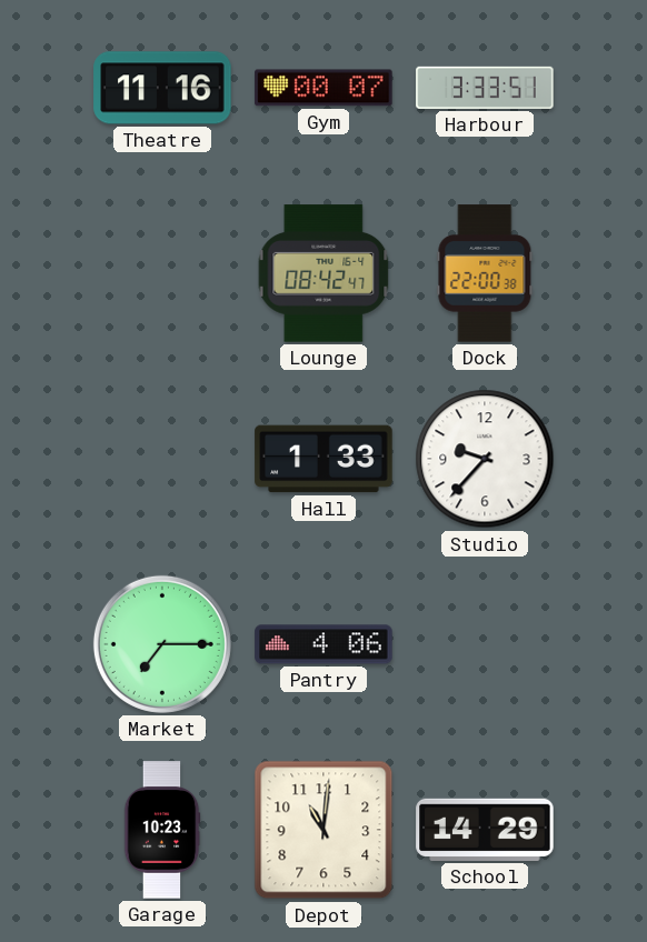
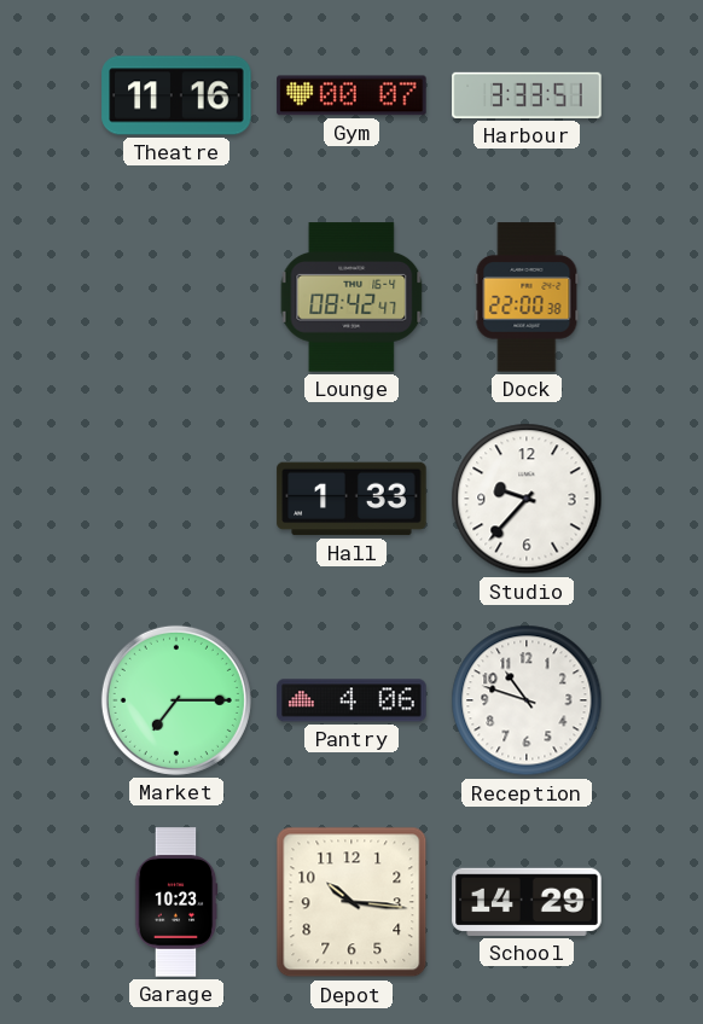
Reception: none -> 10:48
Depot: 11:01 -> 10:16
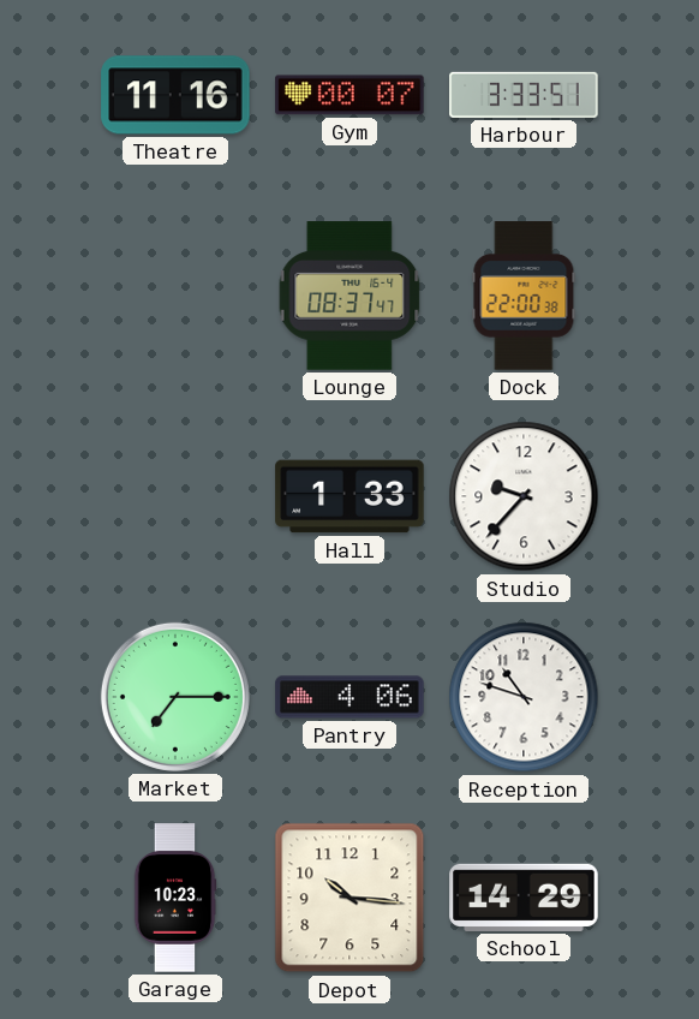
Lounge: 08:42 -> 08:37
